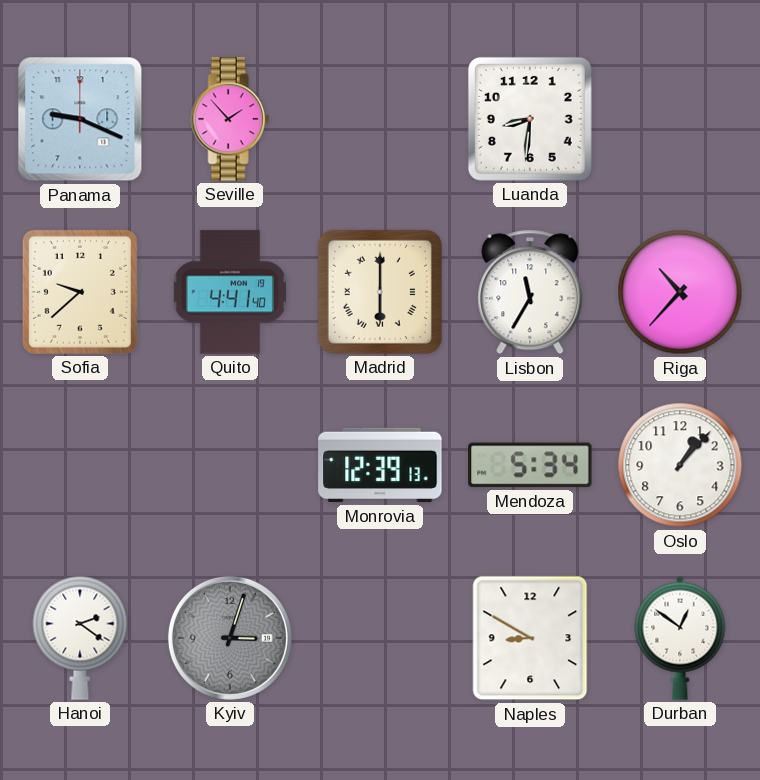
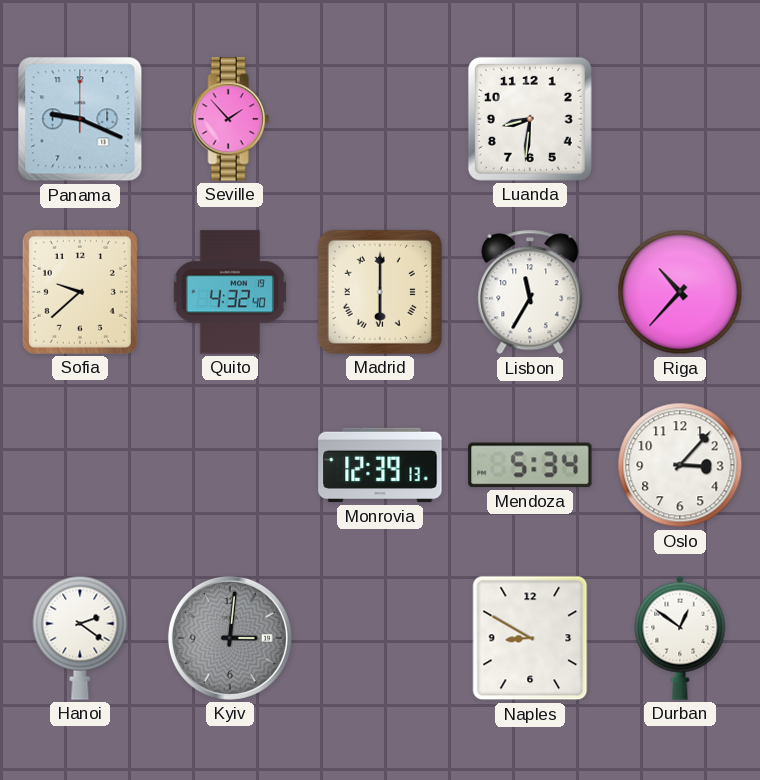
Quito: 4:41 -> 4:32
Oslo: 1:07 -> 3:07
Kyiv: 3:03 -> 3:01
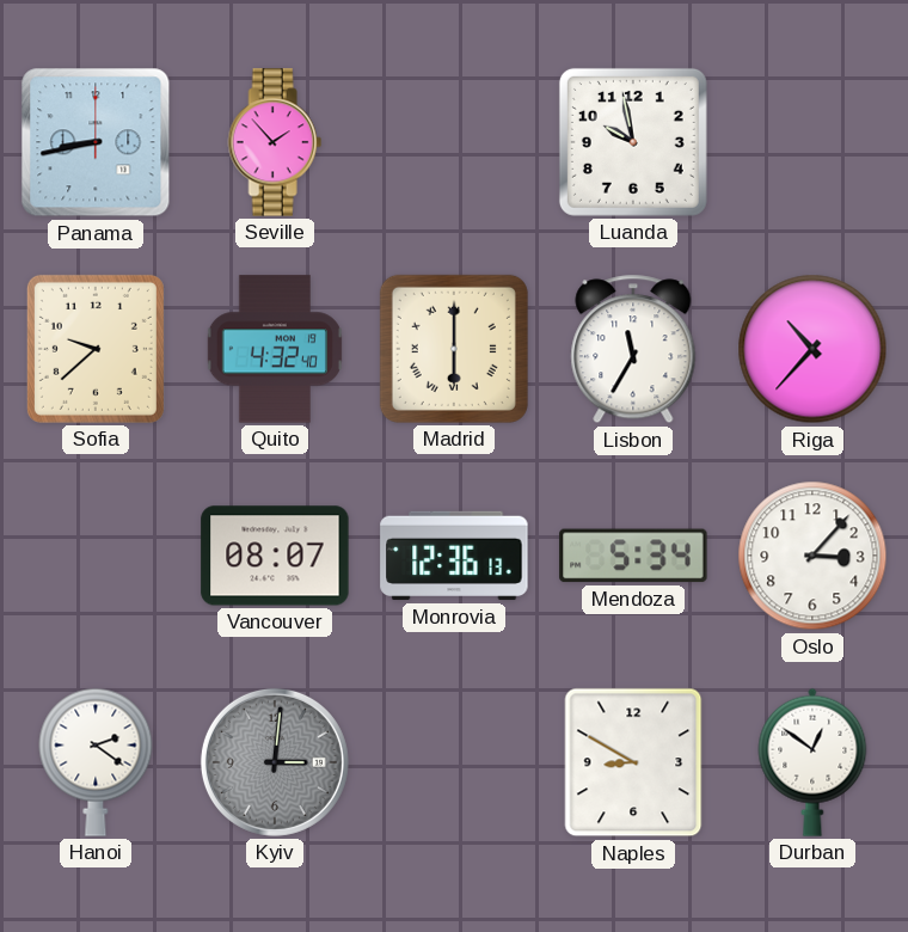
Panama: 9:19 -> 8:43
Luanda: 8:31 -> 9:58
Vancouver: none -> 08:07
Monrovia: 12:39 -> 12:36
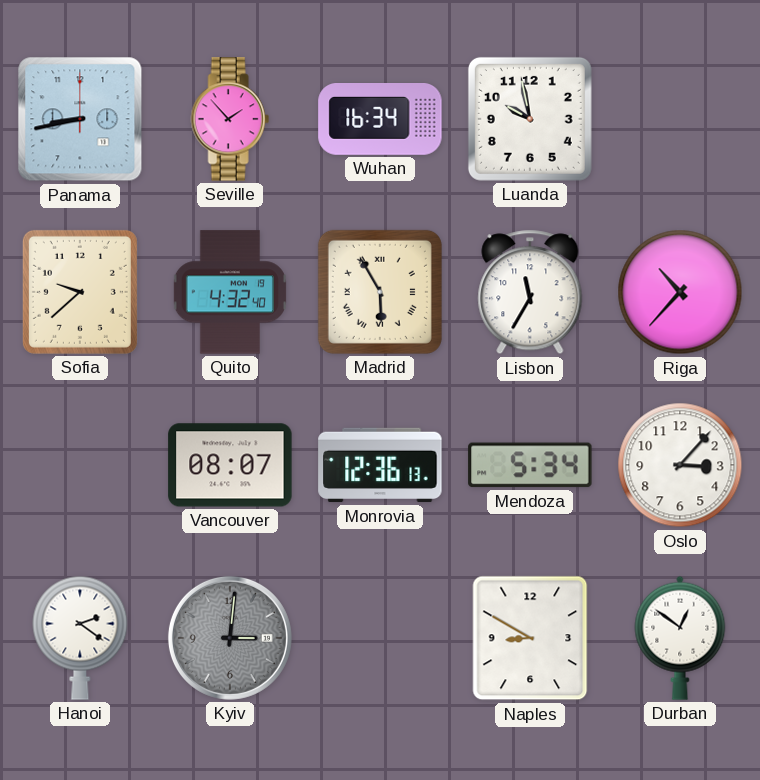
Wuhan: none -> 16:34
Madrid: 6:00 -> 5:55
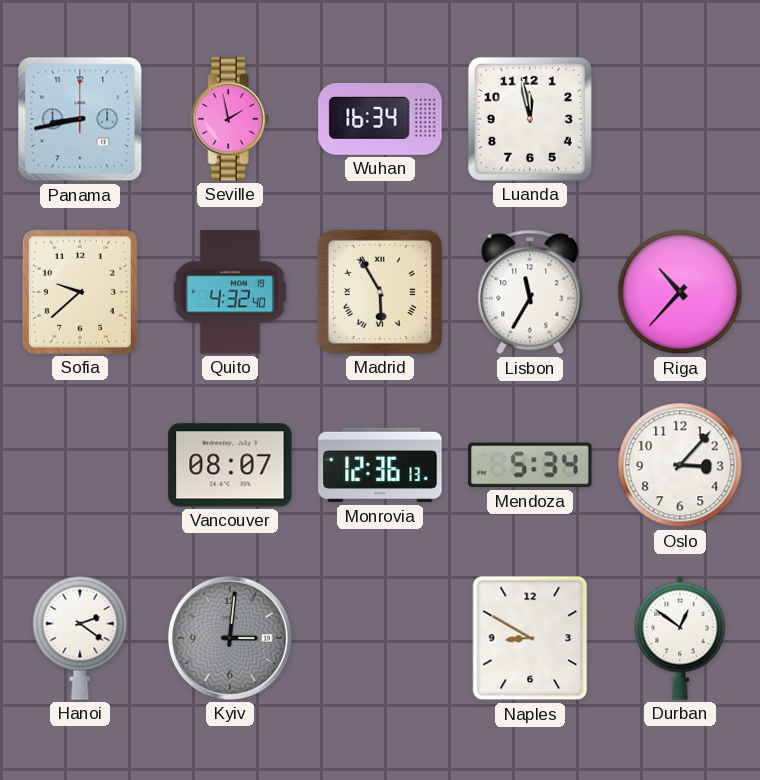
Seville: 1:53 -> 1:58
Luanda: 9:58 -> 11:58
